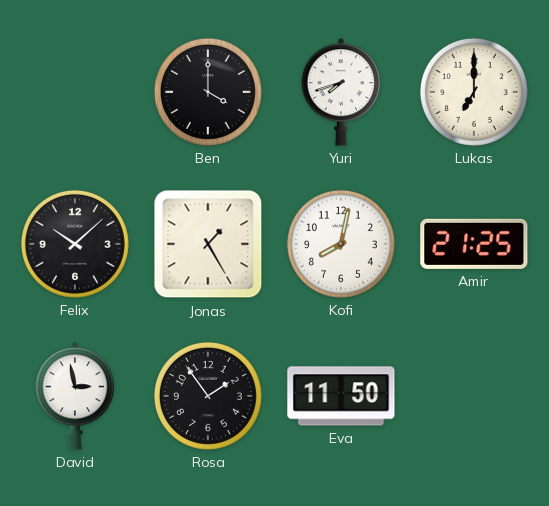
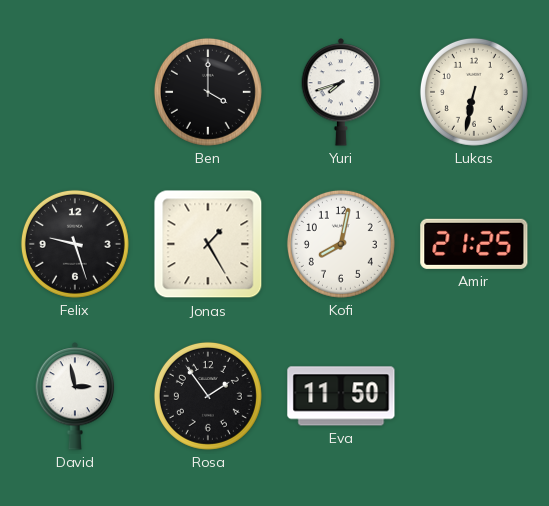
Lukas: 7:00 -> 6:32
Felix: 10:08 -> 9:27
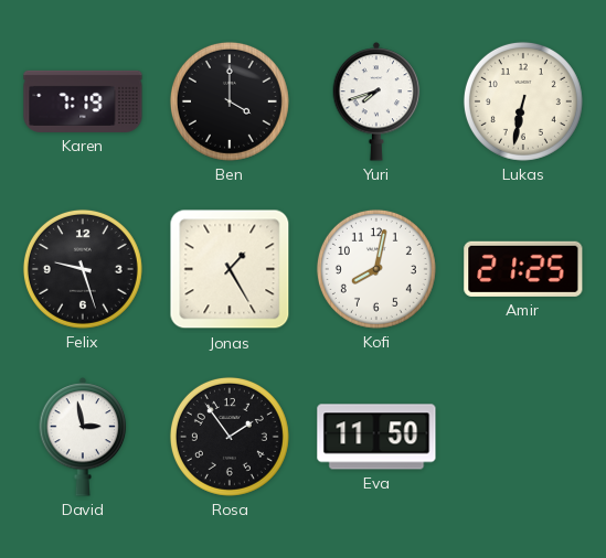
Karen: none -> 7:19
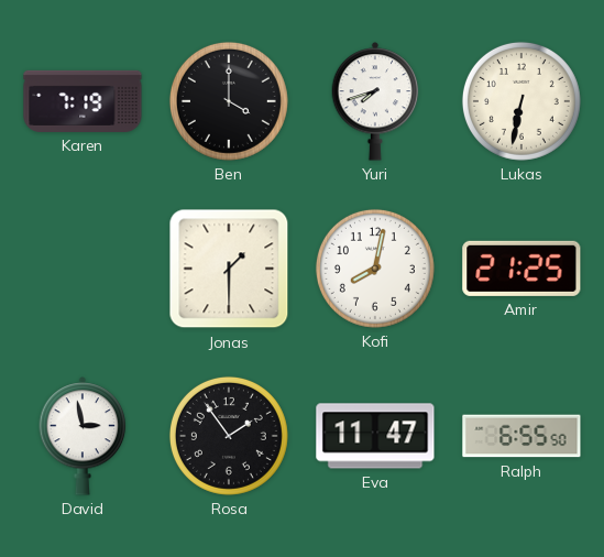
Felix: 9:27 -> none
Jonas: 1:25 -> 1:30
Eva: 11:50 -> 11:47
Ralph: none -> 6:55
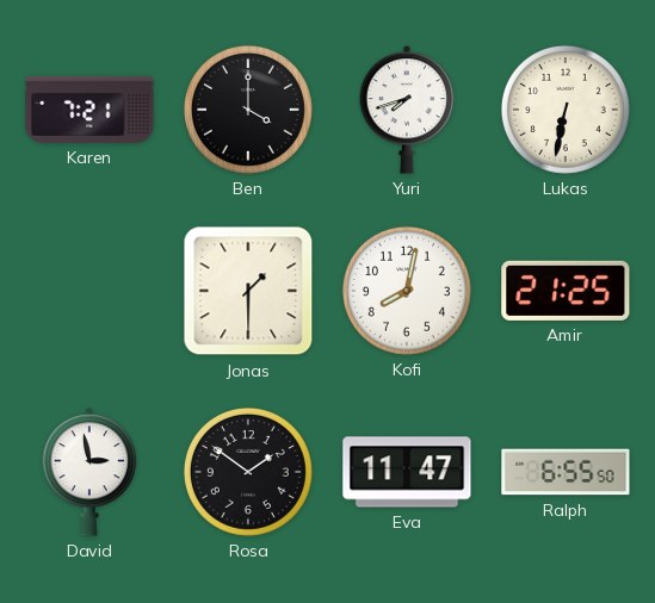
Karen: 7:19 -> 7:21
Rosa: 1:54 -> 1:51
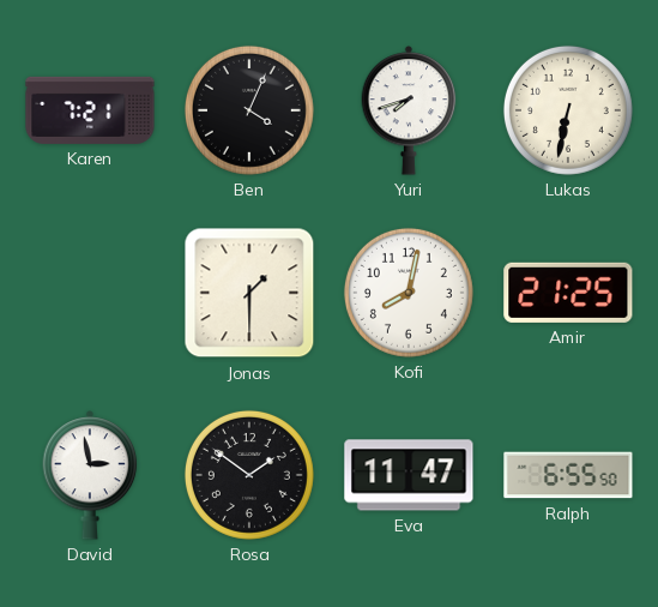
Ben: 4:00 -> 4:04
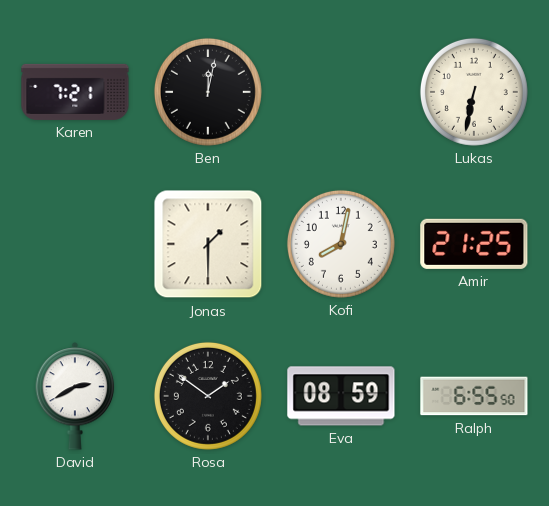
Ben: 4:04 -> 12:02
Yuri: 7:42 -> none
David: 2:58 -> 2:40
Eva: 11:47 -> 08:59
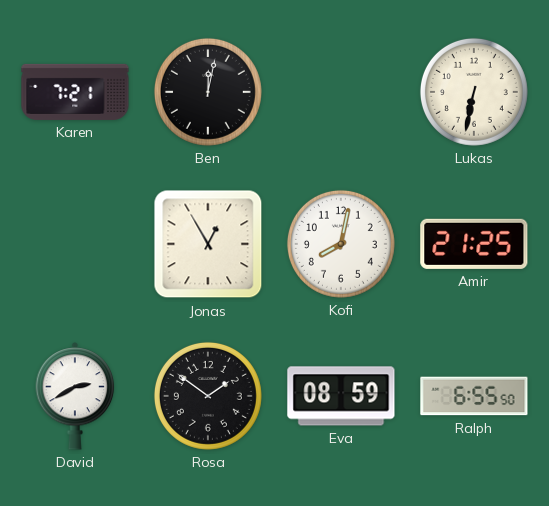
Jonas: 1:30 -> 12:55
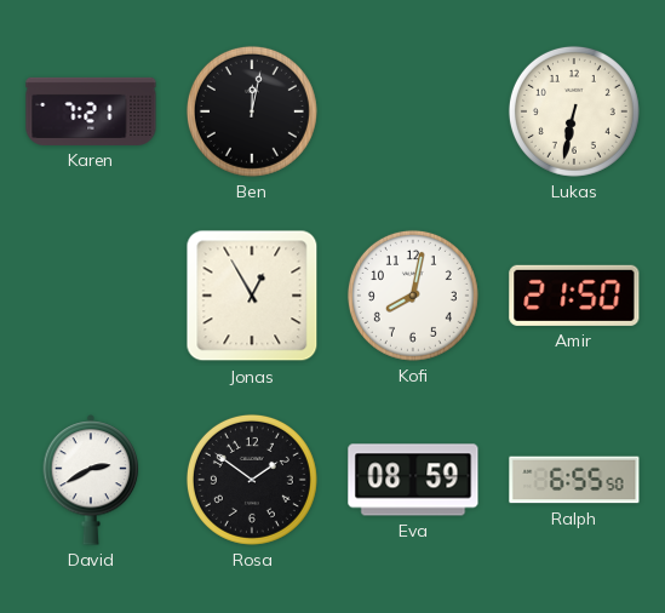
Amir: 21:25 -> 21:50
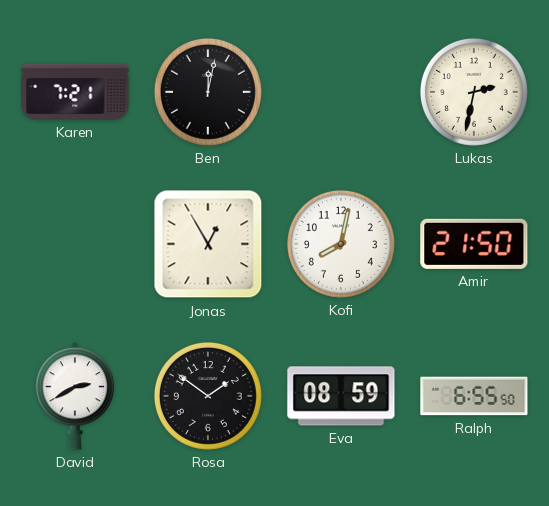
Lukas: 6:32 -> 2:32
